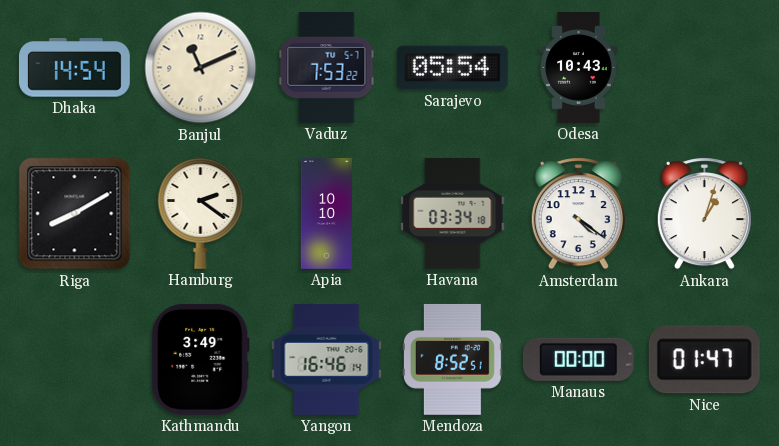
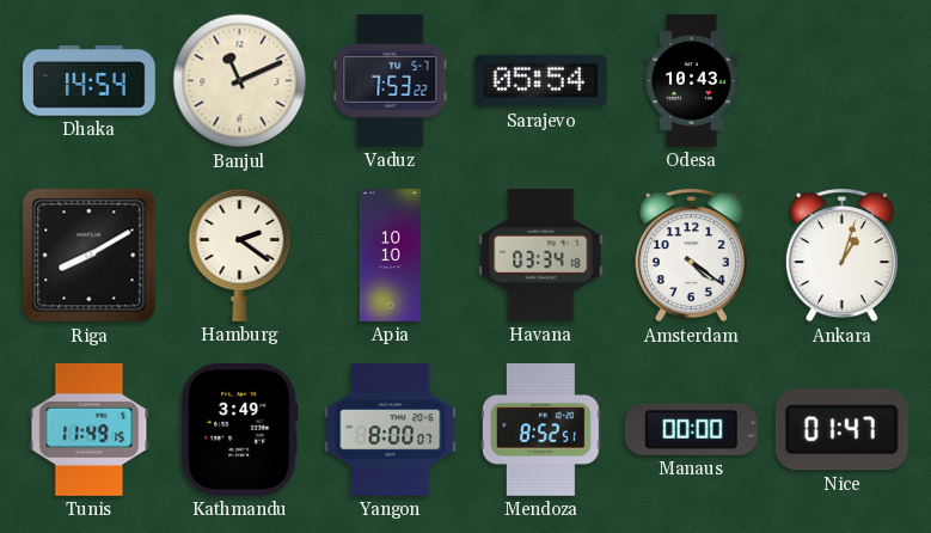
Tunis: none -> 11:49
Yangon: 16:46 -> 8:00
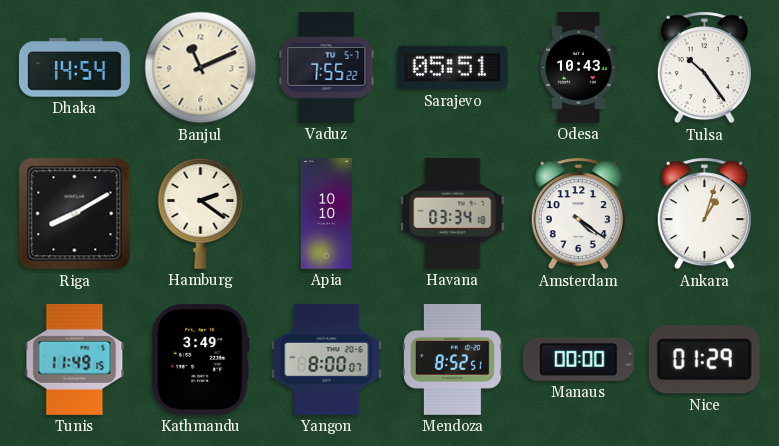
Vaduz: 7:53 -> 7:55
Sarajevo: 05:54 -> 05:51
Tulsa: none -> 10:24
Nice: 01:47 -> 01:29
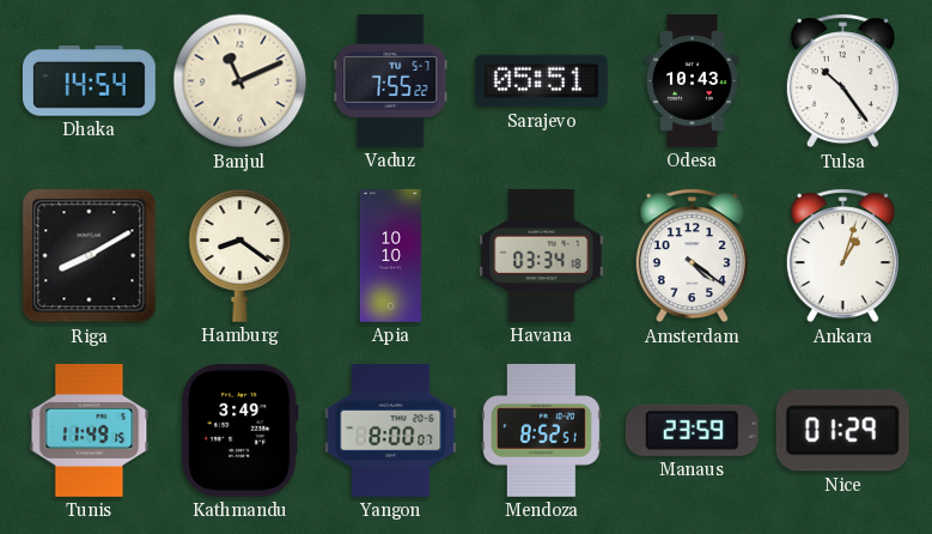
Hamburg: 2:21 -> 8:21
Manaus: 00:00 -> 23:59
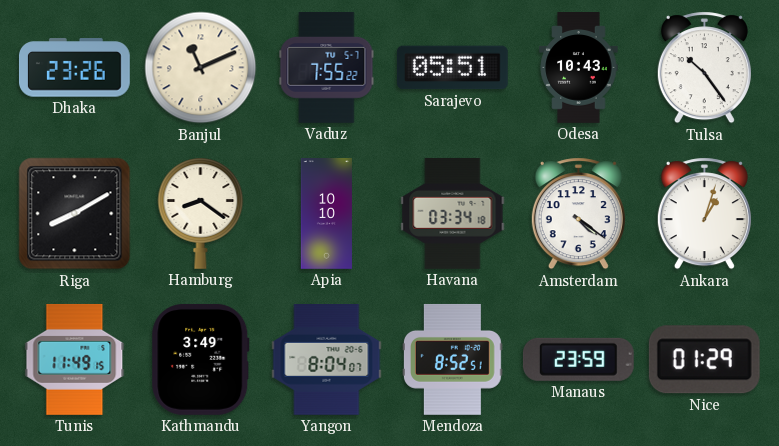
Dhaka: 14:54 -> 23:26
Yangon: 8:00 -> 8:04
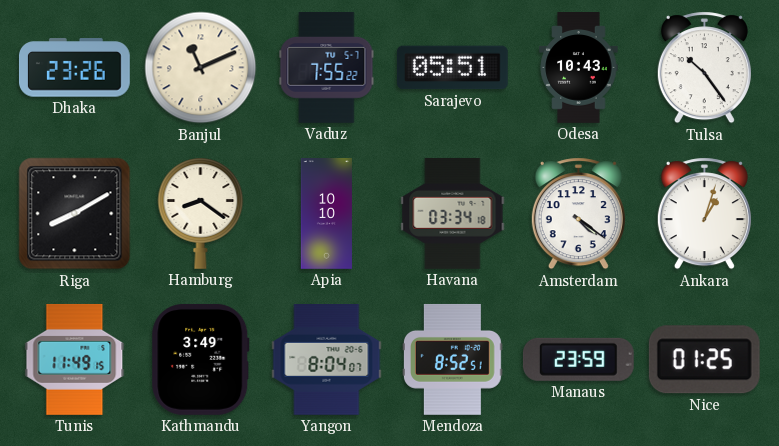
Nice: 01:29 -> 01:25
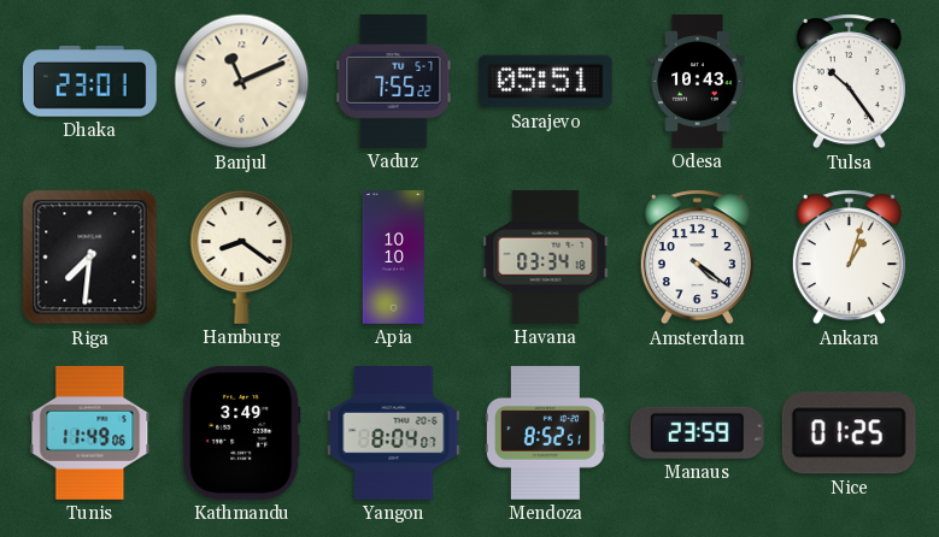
Dhaka: 23:26 -> 23:01
Riga: 8:10 -> 7:31
Tunis: 11:49:15 -> 11:49:06
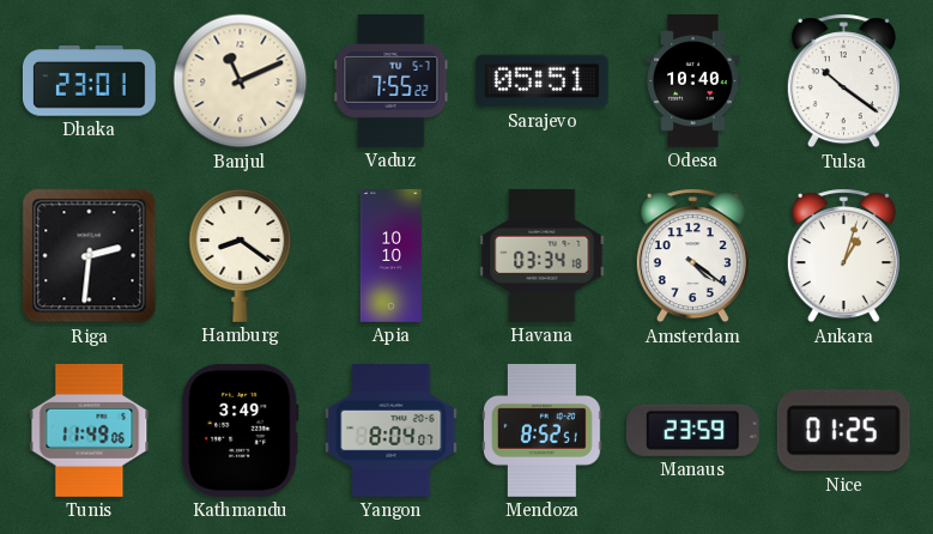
Odesa: 10:43 -> 10:40
Tulsa: 10:24 -> 10:21
Riga: 7:31 -> 2:31
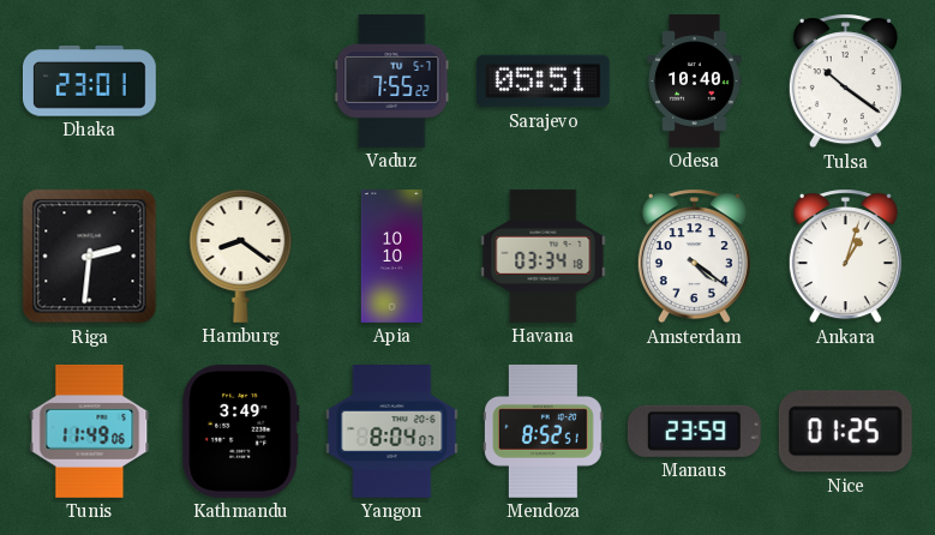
Banjul: 11:11 -> none
